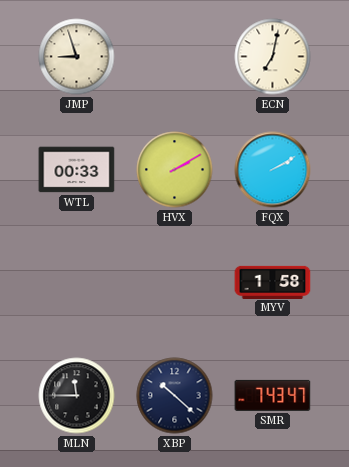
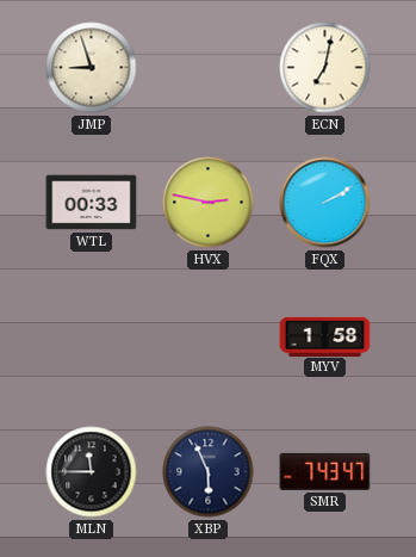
HVX: 2:10 -> 2:47
XBP: 10:22 -> 5:56
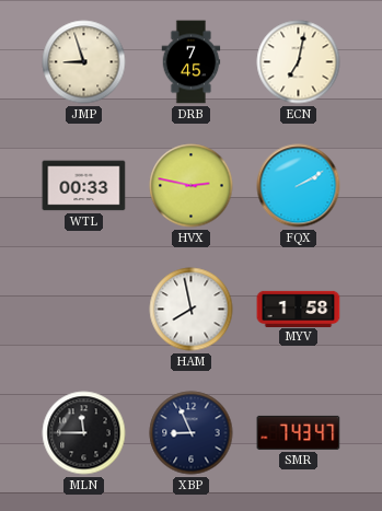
DRB: none -> 7:45
HAM: none -> 7:58
XBP: 5:56 -> 8:56
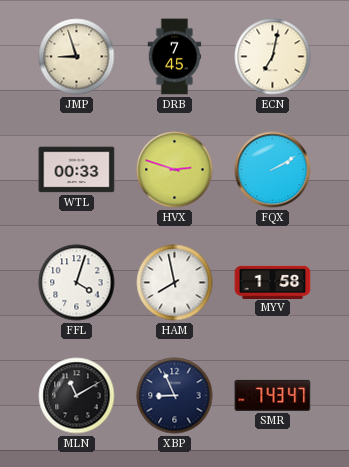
HVX: 2:47 -> 2:48
FFL: none -> 4:03
MLN: 11:45 -> 11:10
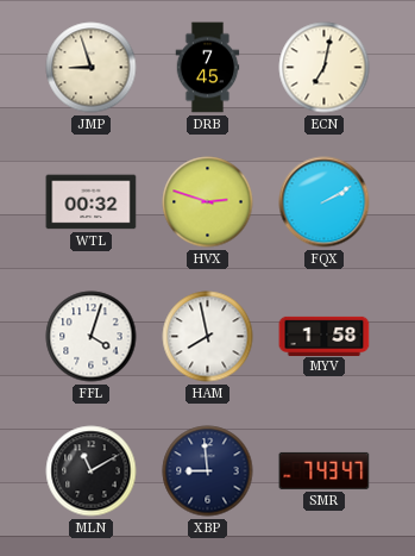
WTL: 00:33 -> 00:32
XBP: 8:56 -> 8:59
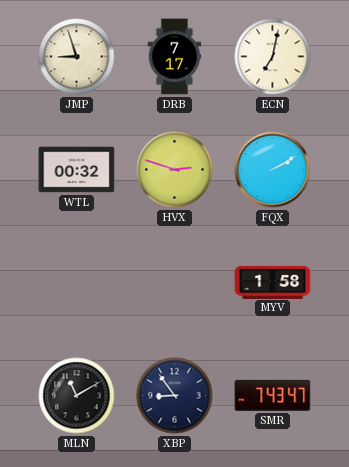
DRB: 7:45 -> 7:17
FFL: 4:03 -> none
HAM: 7:58 -> none
XBP: 8:59 -> 8:54
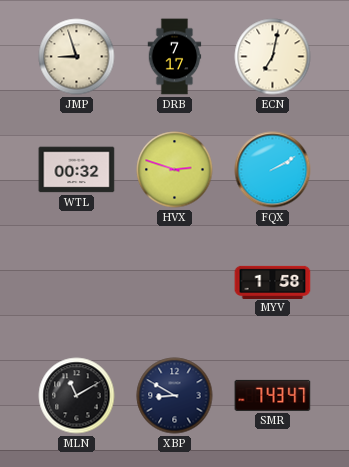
XBP: 8:54 -> 8:50
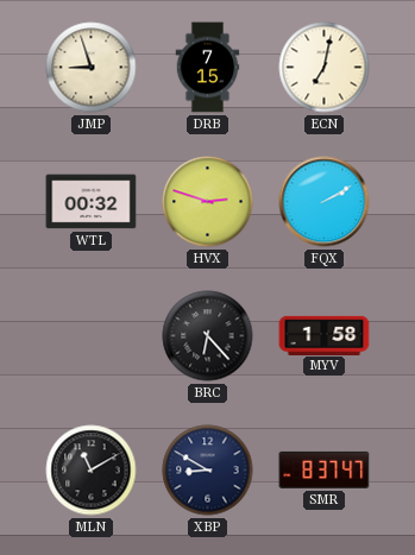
DRB: 7:17 -> 7:15
BRC: none -> 6:23
SMR: 7:43 -> 8:37
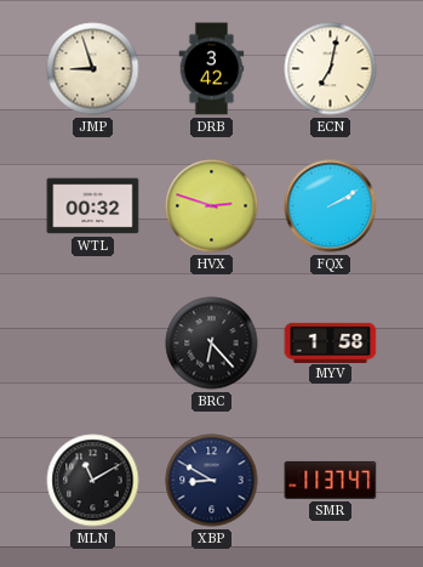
DRB: 7:15 -> 3:42
SMR: 8:37 -> 11:37
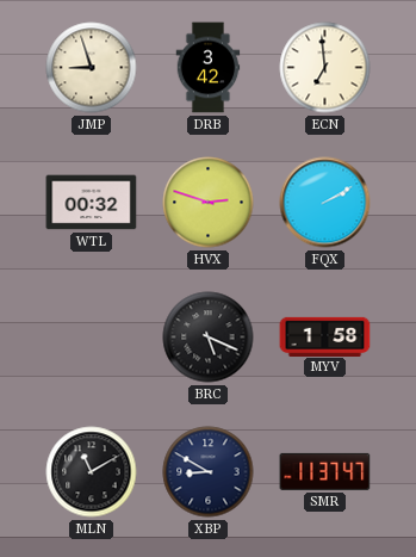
ECN: 7:02 -> 6:59
BRC: 6:23 -> 5:19
